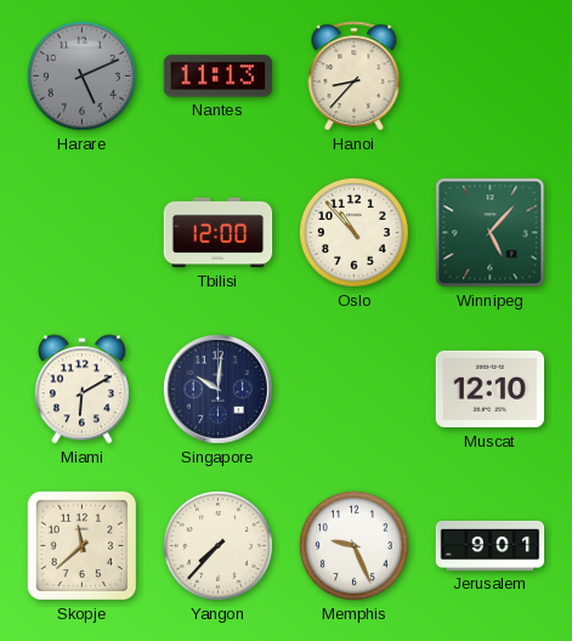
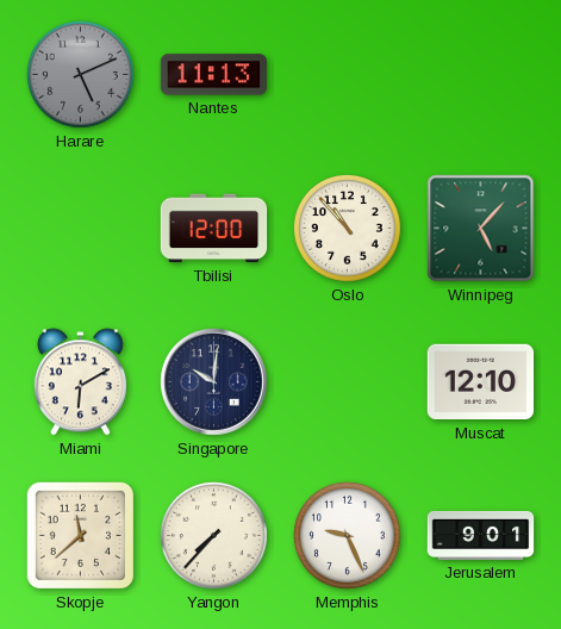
Hanoi: 8:37 -> none
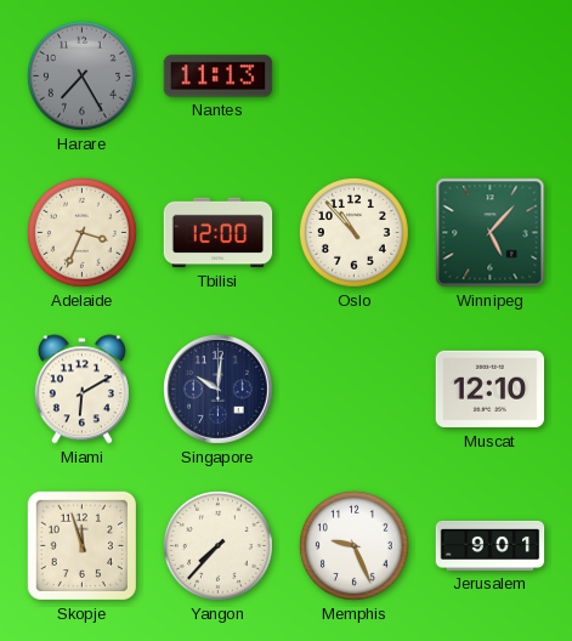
Harare: 5:11 -> 7:25
Adelaide: none -> 3:34
Skopje: 11:38 -> 11:57
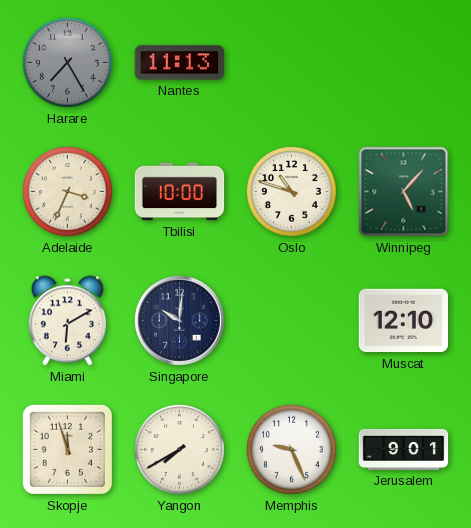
Tbilisi: 12:00 -> 10:00
Oslo: 10:53 -> 10:48
Yangon: 7:37 -> 7:40
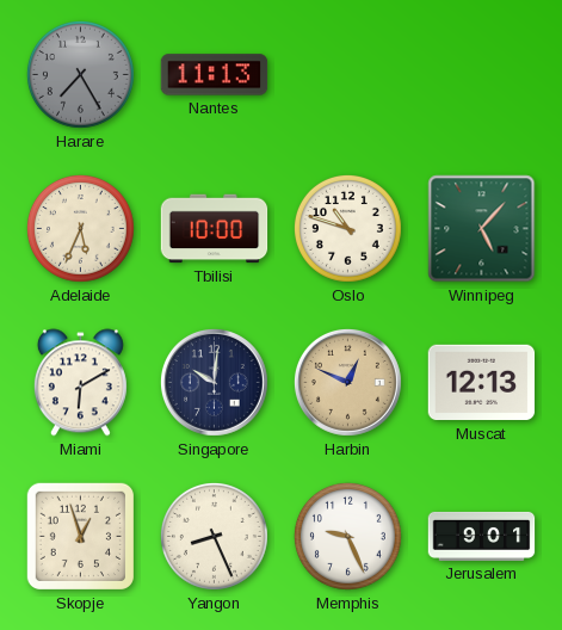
Adelaide: 3:34 -> 5:34
Harbin: none -> 12:49
Muscat: 12:10 -> 12:13
Skopje: 11:57 -> 12:57
Yangon: 7:40 -> 8:26
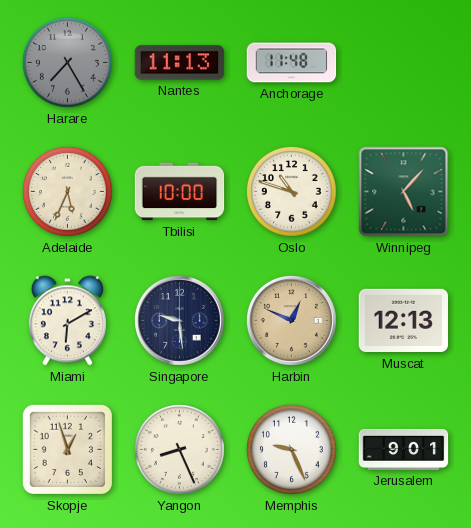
Anchorage: none -> 11:48
Singapore: 10:01 -> 9:29
